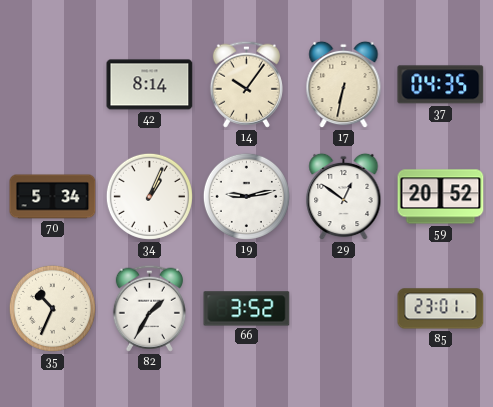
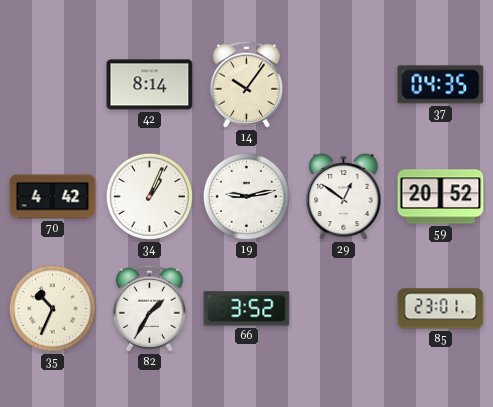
17: 6:32 -> none
70: 5:34 -> 4:42
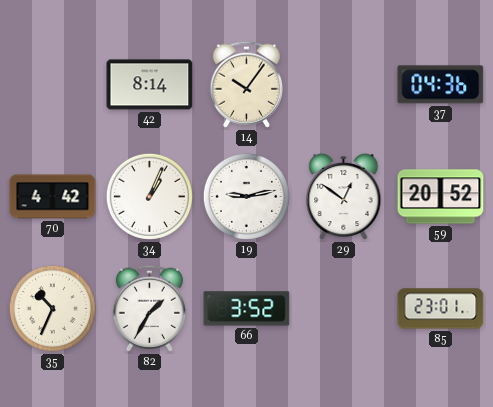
37: 04:35 -> 04:36
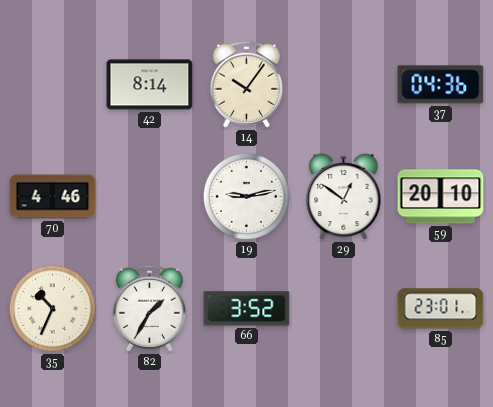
70: 4:42 -> 4:46
34: 1:04 -> none
59: 20:52 -> 20:10
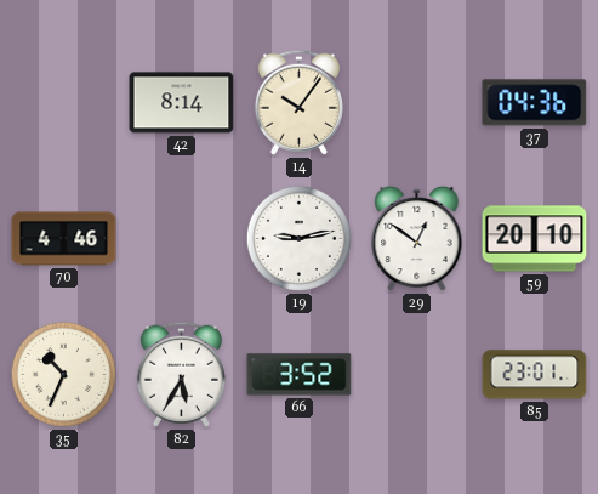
82: 1:35 -> 5:35
